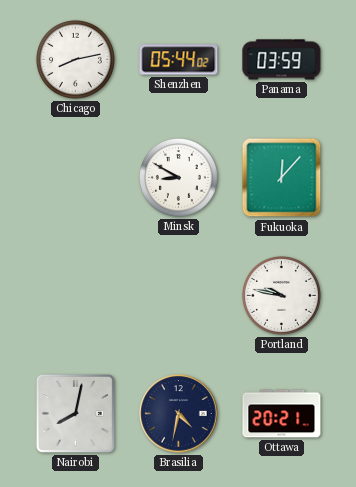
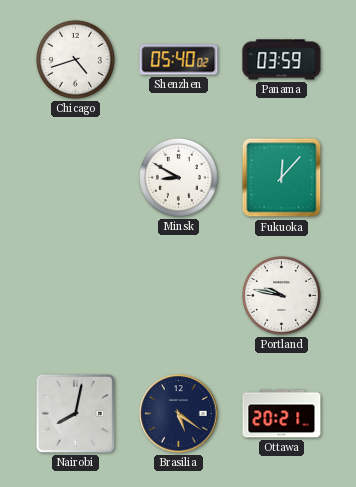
Chicago: 8:13 -> 4:42
Shenzhen: 05:44 -> 05:40
Brasilia: 4:32 -> 5:21
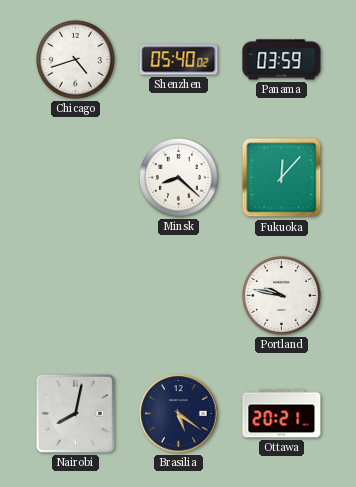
Minsk: 8:50 -> 8:22
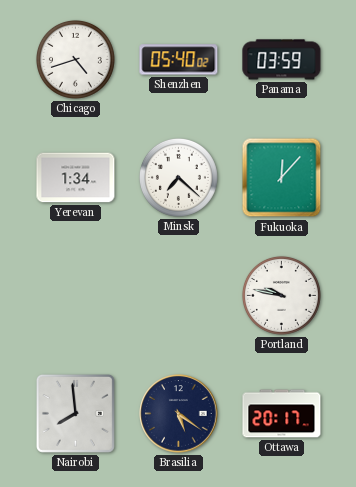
Yerevan: none -> 1:34
Minsk: 8:22 -> 7:22
Nairobi: 8:02 -> 7:59
Ottawa: 20:21 -> 20:17
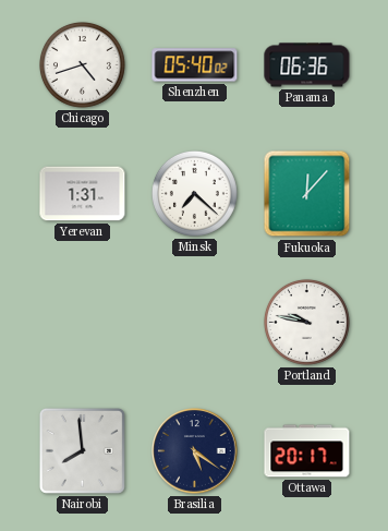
Panama: 03:59 -> 06:36
Yerevan: 1:34 -> 1:31
